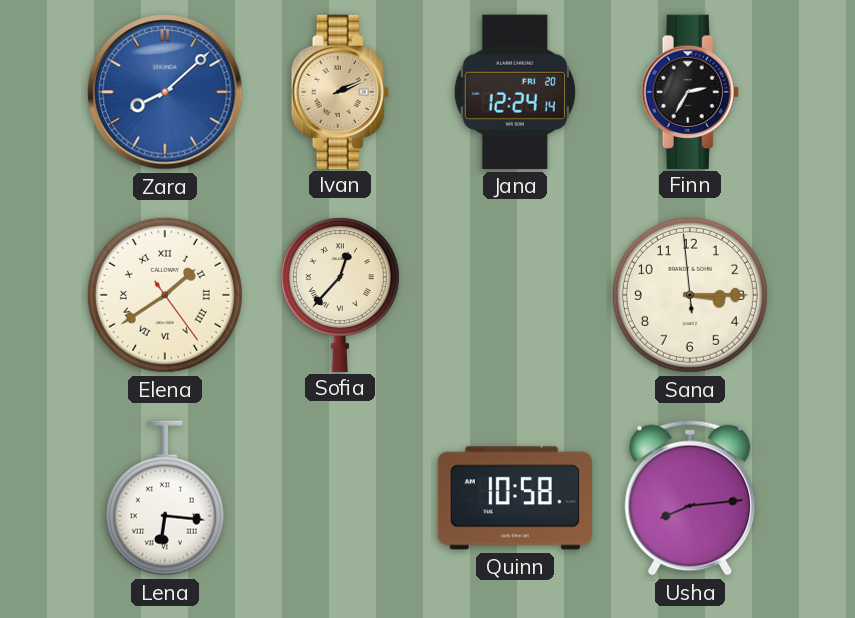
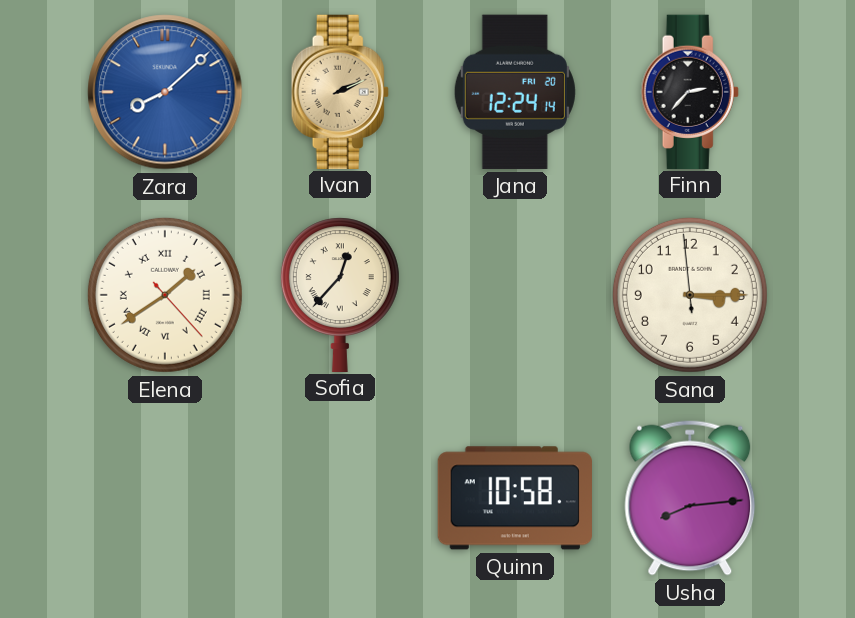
Finn: 2:35 -> 2:37
Elena: 1:39:24 -> 1:39:23
Lena: 6:16 -> none
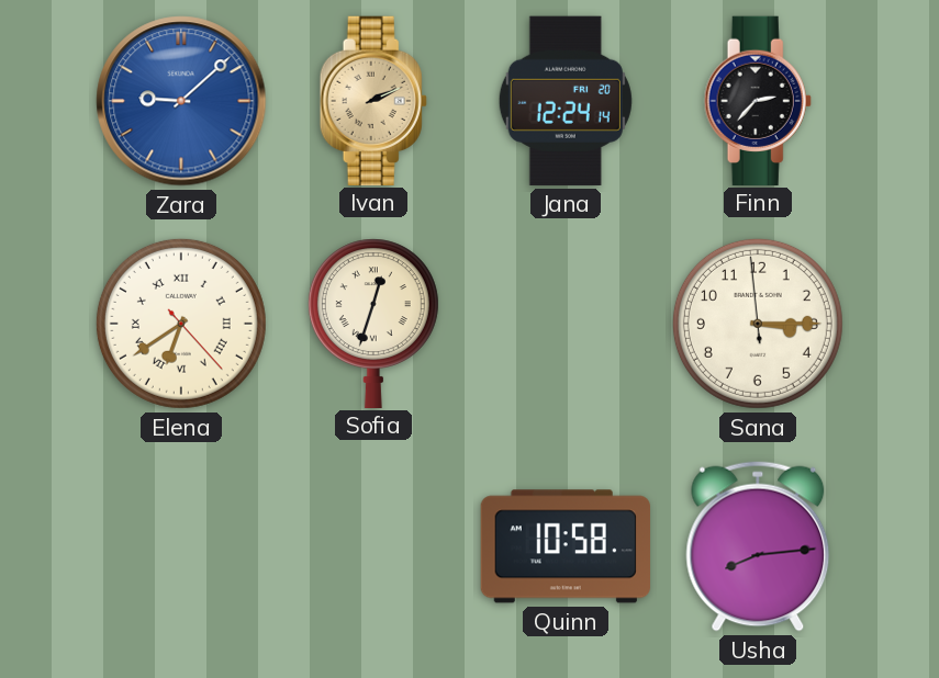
Zara: 8:08 -> 9:08
Elena: 1:39 -> 6:39
Sofia: 12:37 -> 12:33
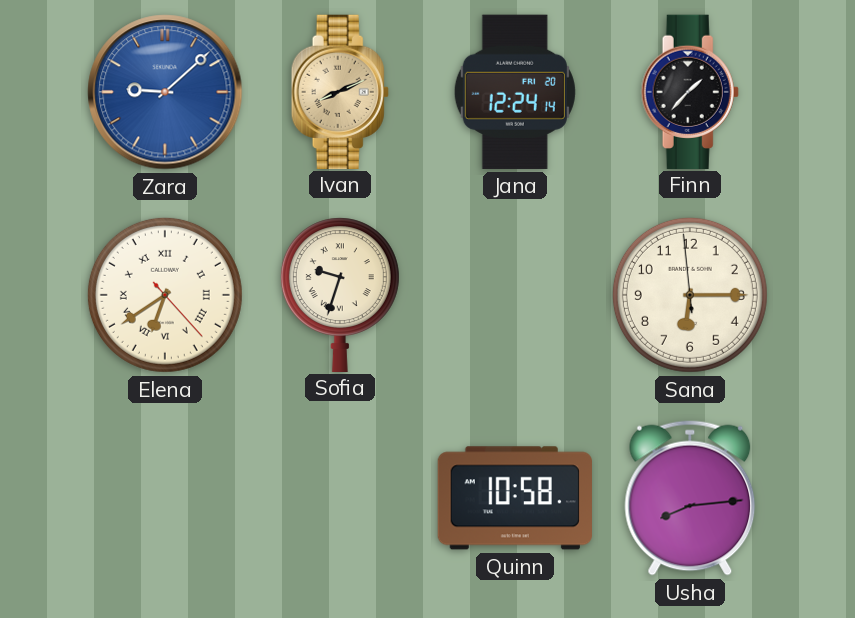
Ivan: 2:11 -> 8:11
Finn: 2:37 -> 1:37
Sofia: 12:33 -> 9:33
Sana: 3:14 -> 6:14
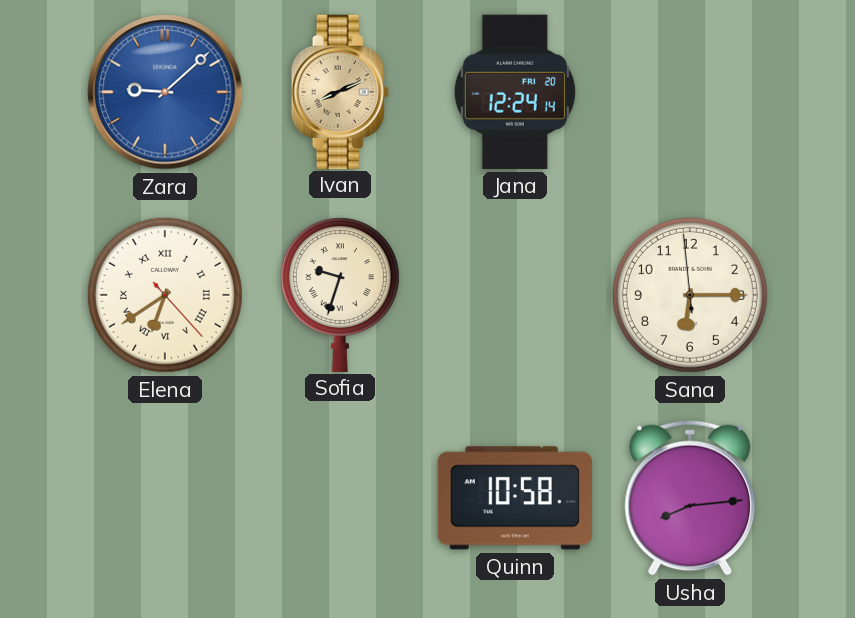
Finn: 1:37 -> none
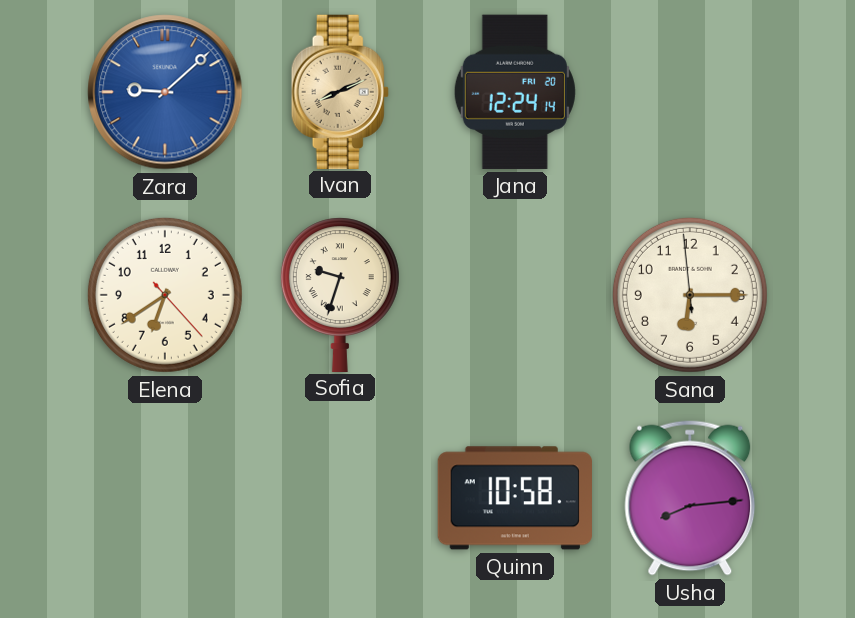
Elena numerals: Roman -> Arabic
